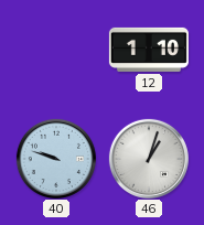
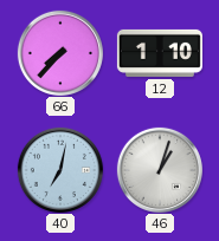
66: none -> 7:37
40: 9:48 -> 7:02
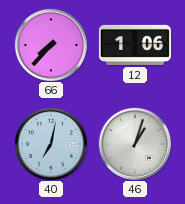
12: 1:10 -> 1:06
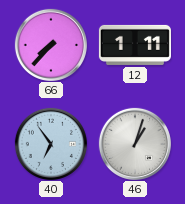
12: 1:06 -> 1:11
40: 7:02 -> 6:54
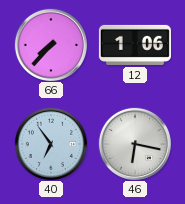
12: 1:11 -> 1:06
46: 1:03 -> 6:17
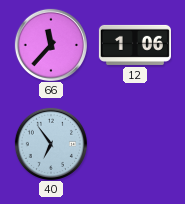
66: 7:37 -> 11:37
46: 6:17 -> none
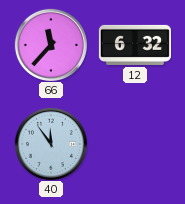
12: 1:06 -> 6:32
40: 6:54 -> 11:54
